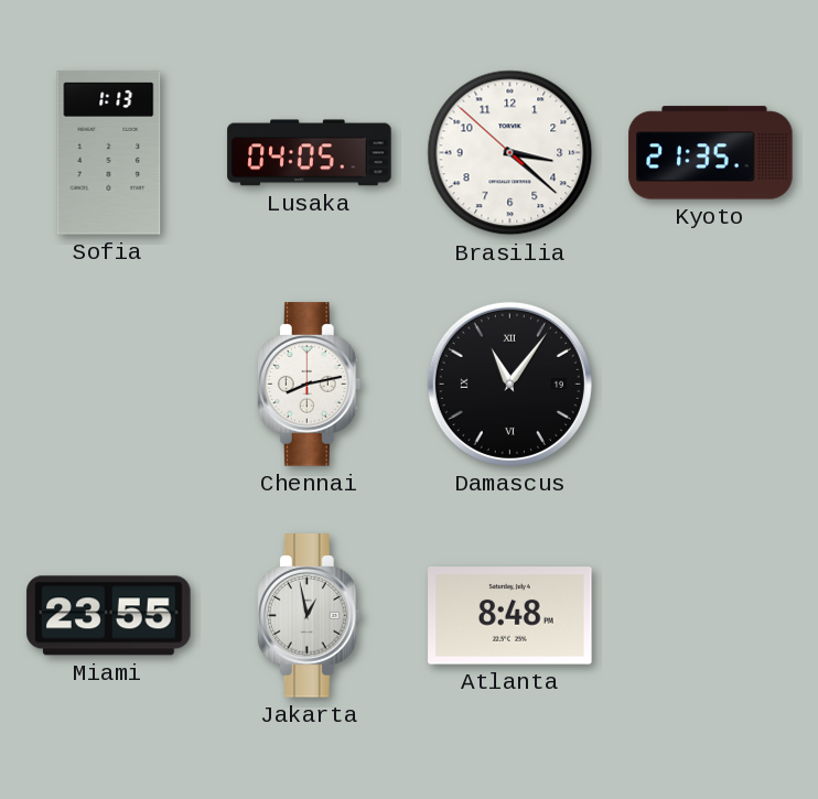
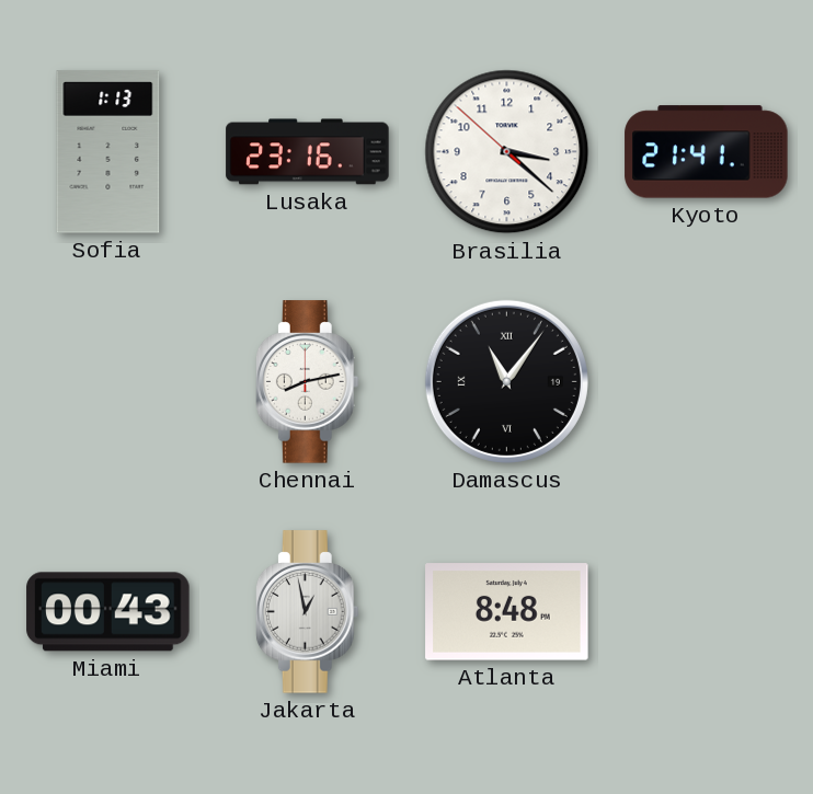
Lusaka: 04:05 -> 23:16
Kyoto: 21:35 -> 21:41
Miami: 23:55 -> 00:43
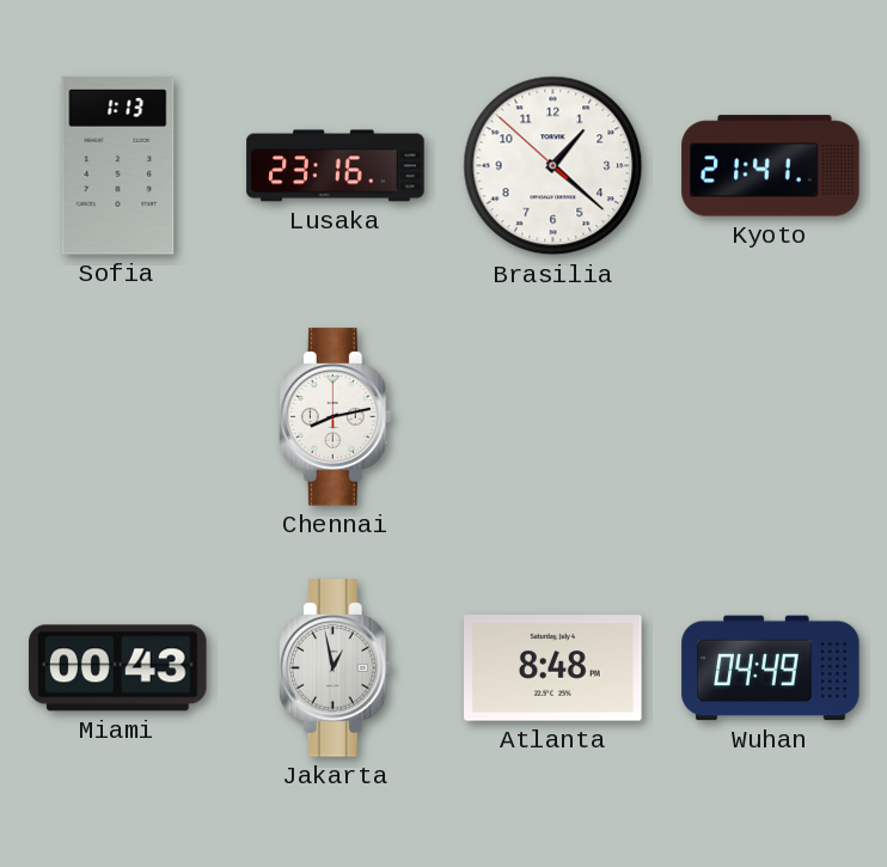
Brasilia: 3:21 -> 1:21
Damascus: 11:06 -> none
Wuhan: none -> 04:49
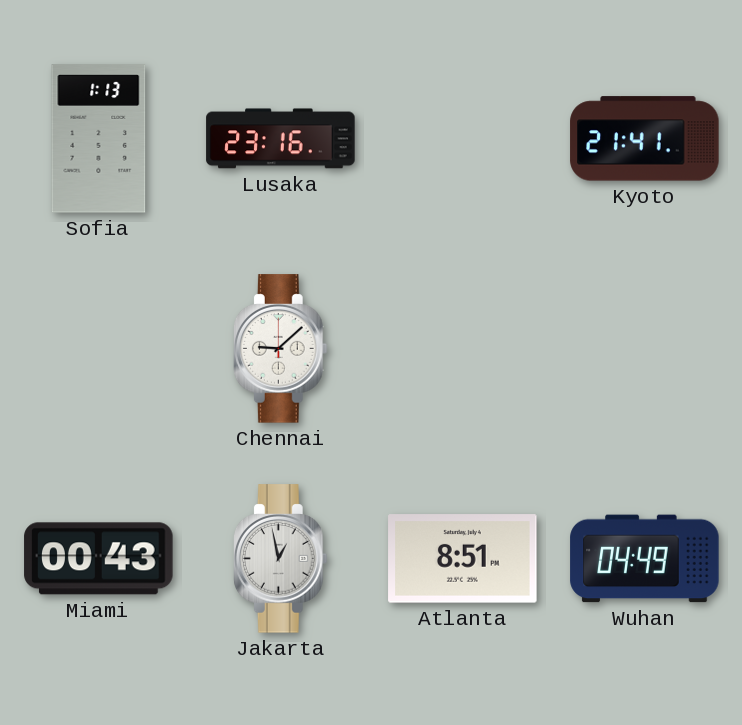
Brasilia: 1:21 -> none
Chennai: 8:13 -> 9:08
Atlanta: 8:48 -> 8:51
